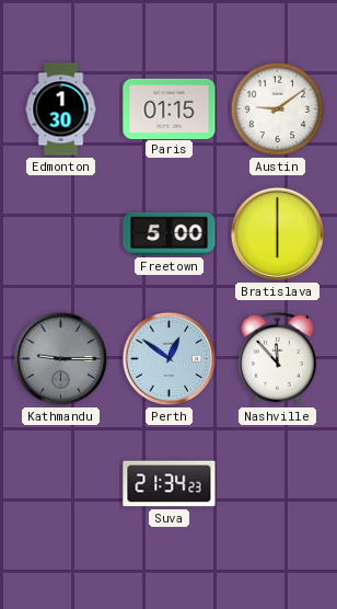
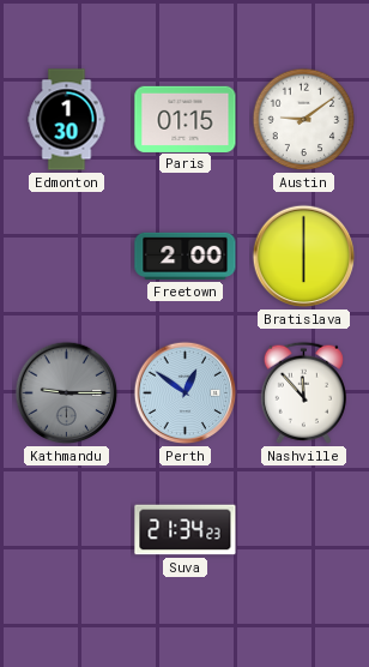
Freetown: 5:00 -> 2:00
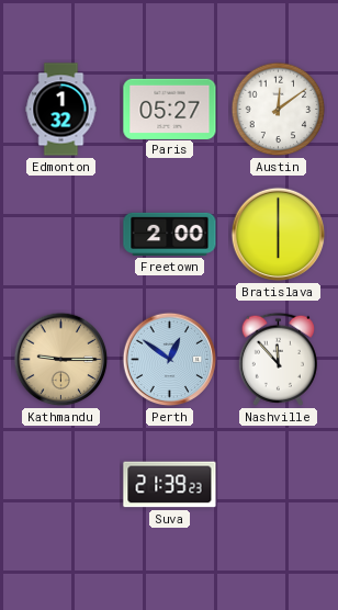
Edmonton: 1:30 -> 1:32
Paris: 01:15 -> 05:27
Austin: 9:09 -> 12:09
Kathmandu dial: grey -> champagne
Suva: 21:34 -> 21:39
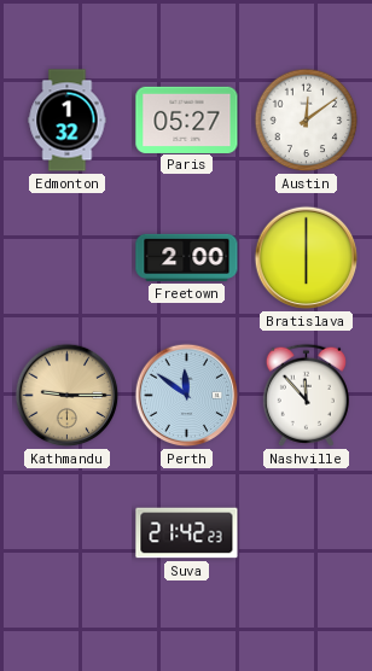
Perth: 12:51 -> 11:51
Suva: 21:39 -> 21:42
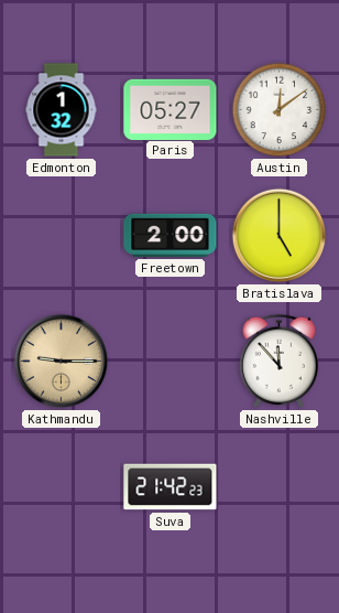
Bratislava: 6:00 -> 5:00
Perth: 11:51 -> none
